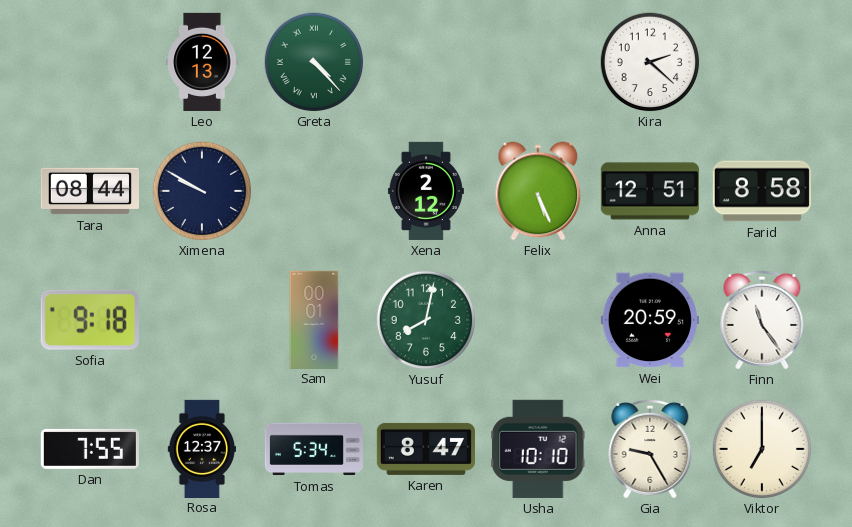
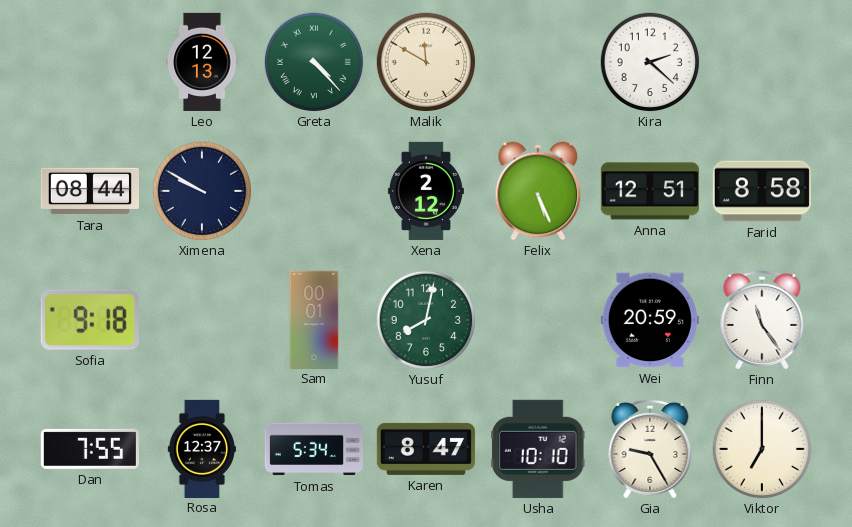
Malik: none -> 11:50
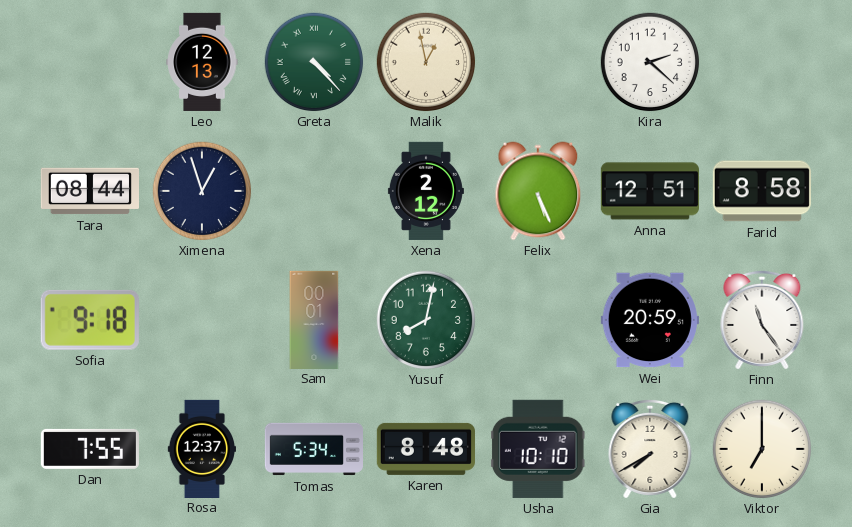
Malik: 11:50 -> 12:58
Ximena: 9:50 -> 12:57
Karen: 8:47 -> 8:48
Gia: 9:25 -> 7:40
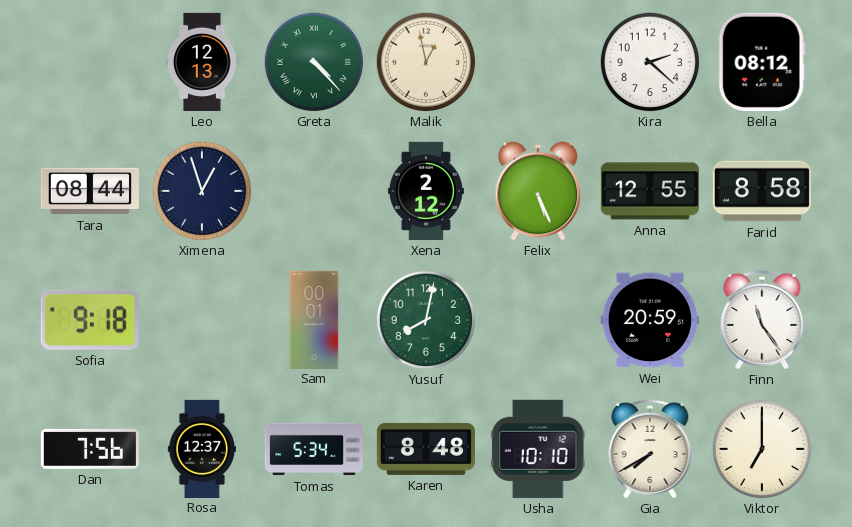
Bella: none -> 08:12
Anna: 12:51 -> 12:55
Dan: 7:55 -> 7:56
